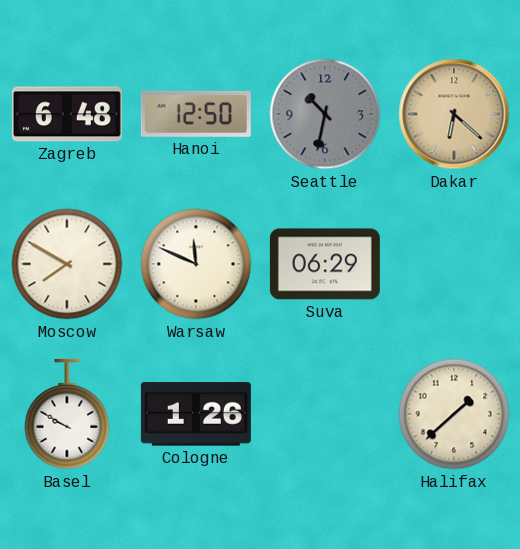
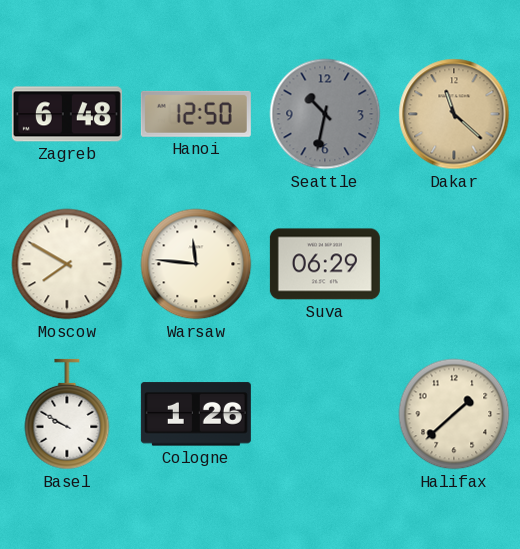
Dakar: 6:22 -> 11:22
Warsaw: 11:49 -> 11:46
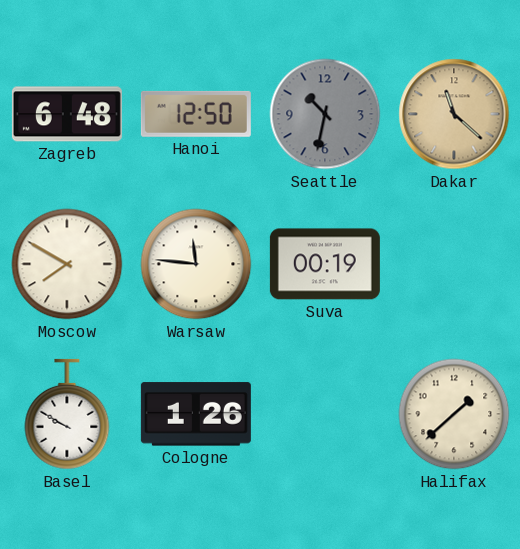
Suva: 06:29 -> 00:19
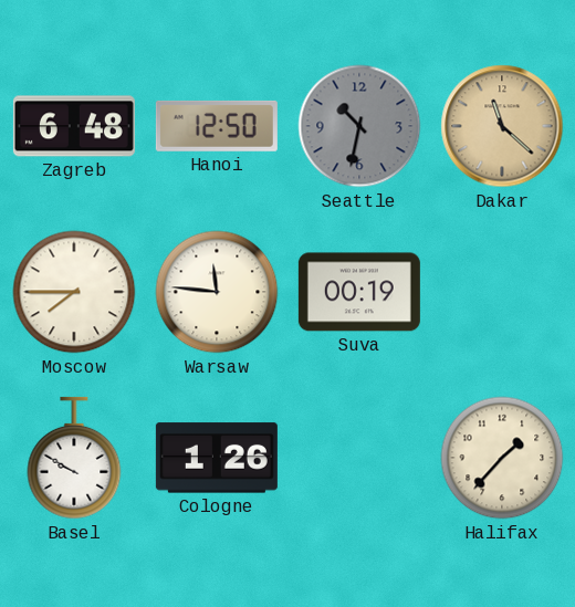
Moscow: 7:50 -> 7:45
Halifax: 1:38 -> 1:37
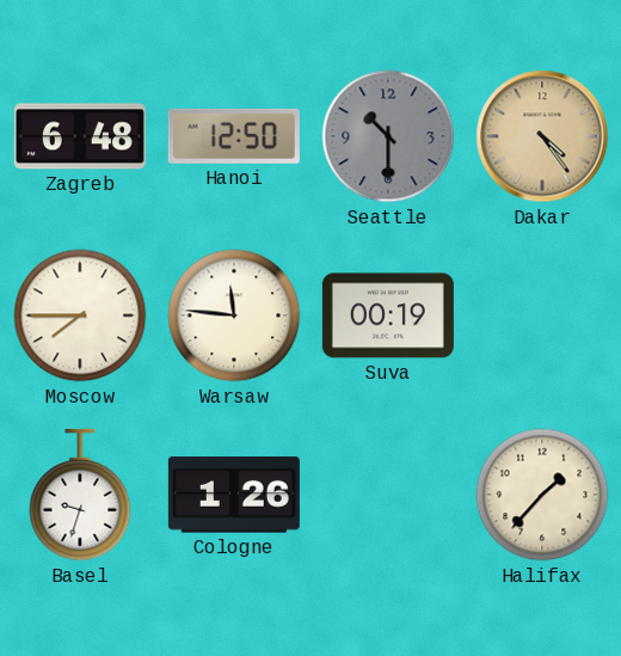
Seattle: 10:32 -> 10:30
Dakar: 11:22 -> 4:24
Basel: 9:50 -> 9:33
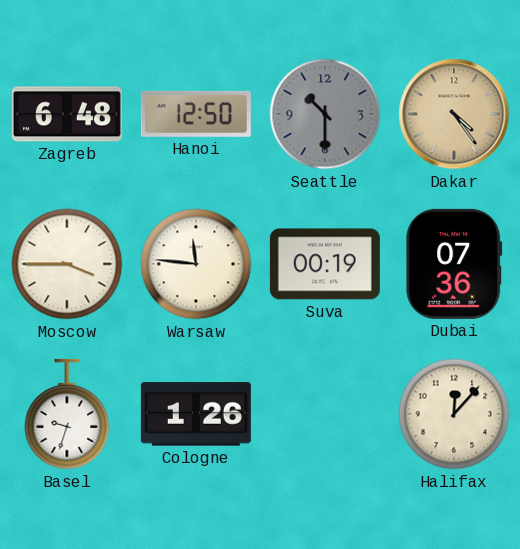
Moscow: 7:45 -> 3:45
Dubai: none -> 07:36
Halifax: 1:37 -> 12:07
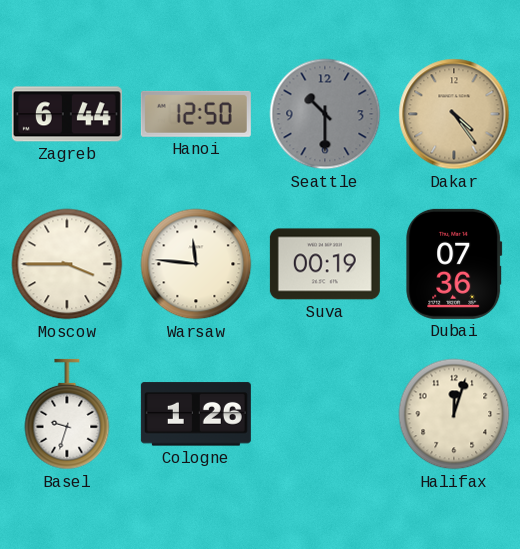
Zagreb: 6:48 -> 6:44
Halifax: 12:07 -> 12:03
